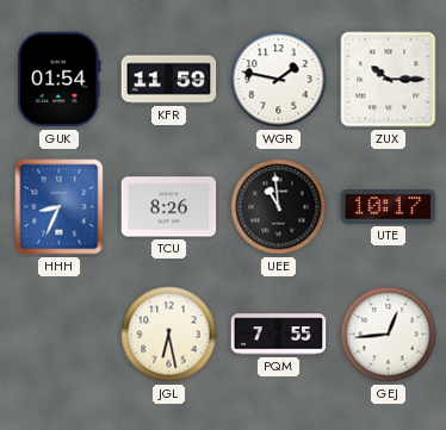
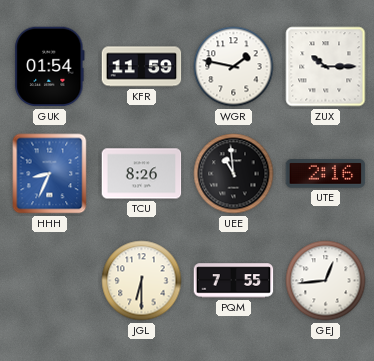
UTE: 10:17 -> 2:16
JGL: 6:28 -> 6:30
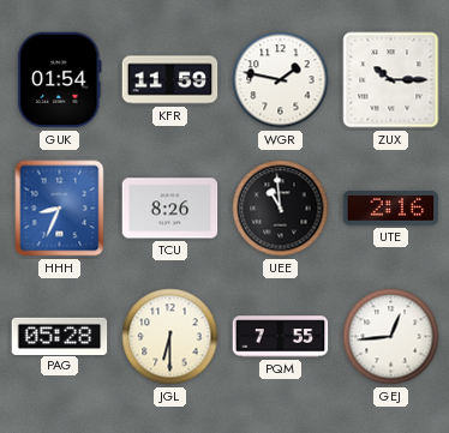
PAG: none -> 05:28
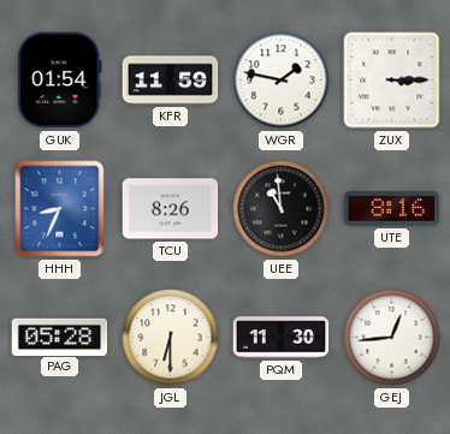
ZUX: 10:15 -> 3:15
UTE: 2:16 -> 8:16
PQM: 7:55 -> 11:30
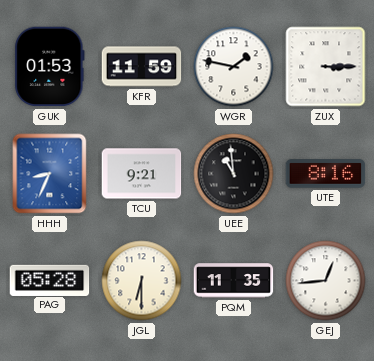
GUK: 01:54 -> 01:53
TCU: 8:26 -> 9:21
PQM: 11:30 -> 11:35
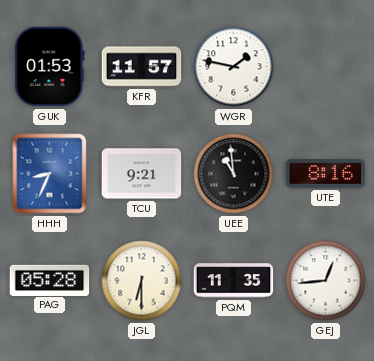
KFR: 11:59 -> 11:57
ZUX: 3:15 -> none
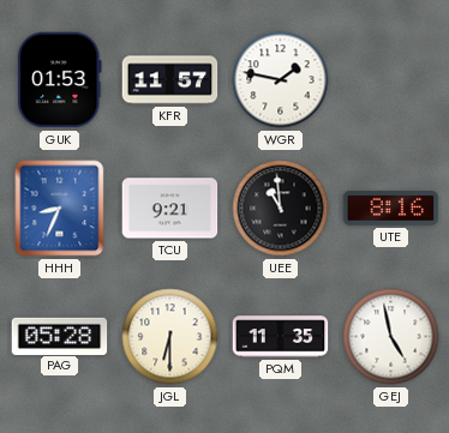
GEJ: 12:44 -> 4:58
